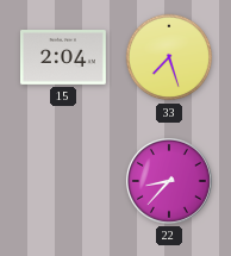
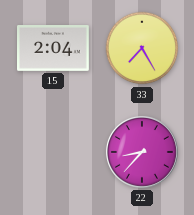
33: 7:27 -> 7:25
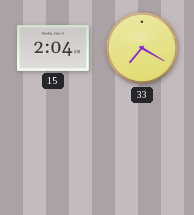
33: 7:25 -> 7:20
22: 8:37 -> none
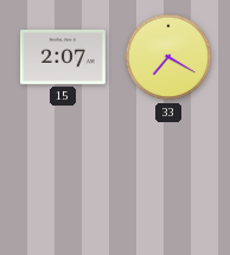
15: 2:04 -> 2:07
